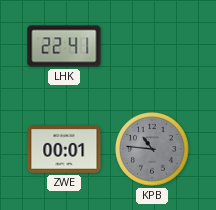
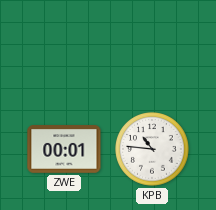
LHK: 22:41 -> none
KPB dial: grey -> white
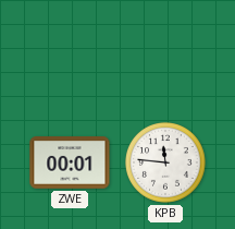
KPB: 10:46 -> 11:46
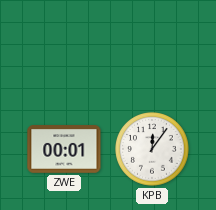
KPB: 11:46 -> 12:06
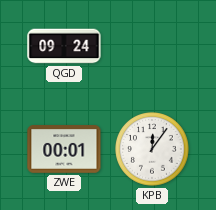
QGD: none -> 09:24
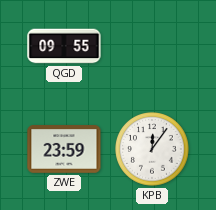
QGD: 09:24 -> 09:55
ZWE: 00:01 -> 23:59
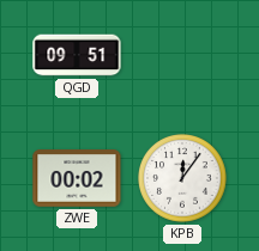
QGD: 09:55 -> 09:51
ZWE: 23:59 -> 00:02
